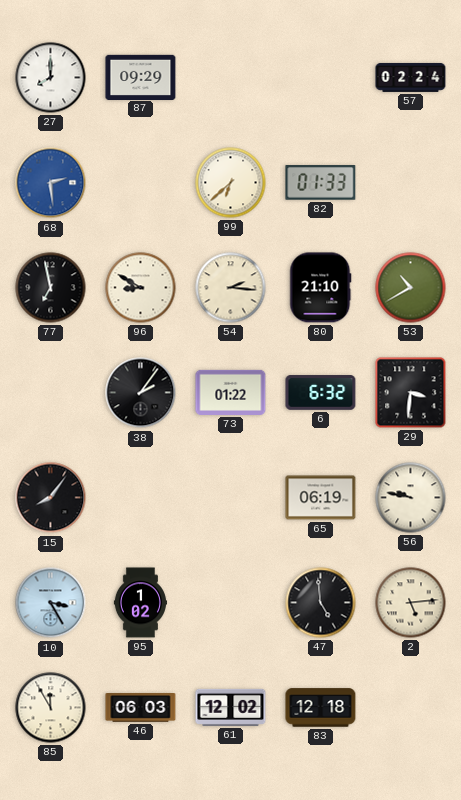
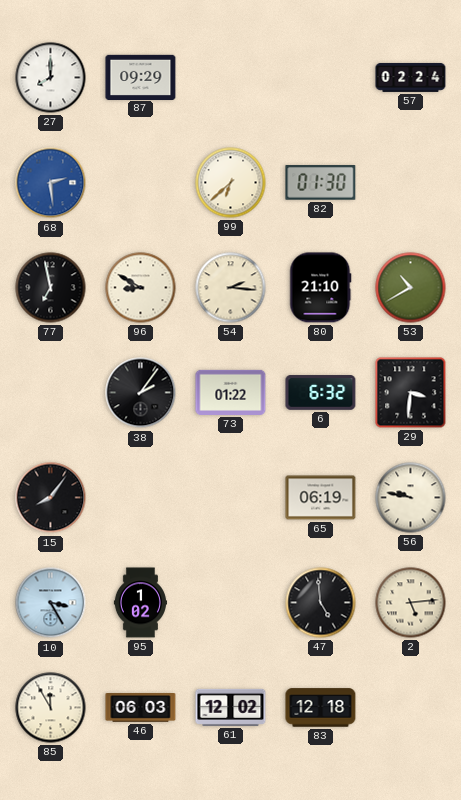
82: 01:33 -> 01:30
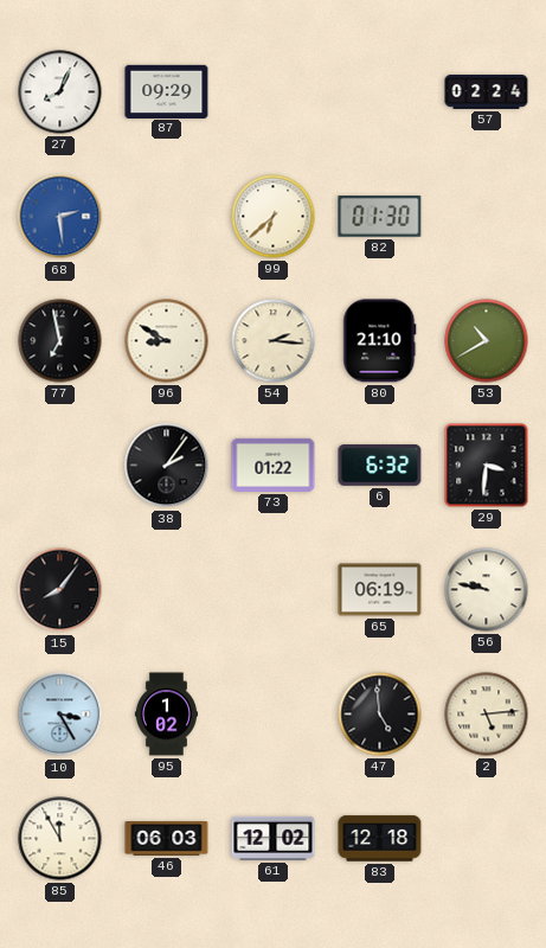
27: 8:00 -> 8:04
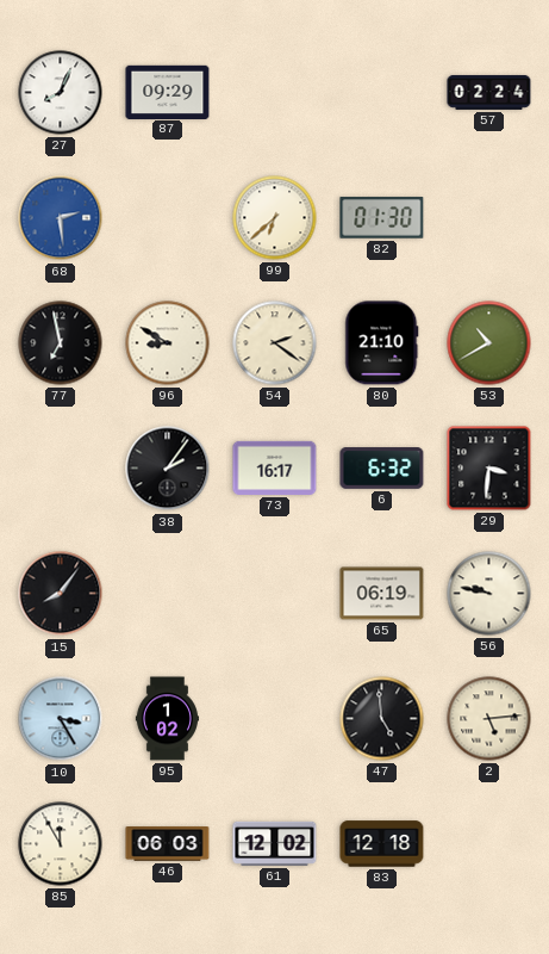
54: 2:16 -> 2:21
73: 01:22 -> 16:17
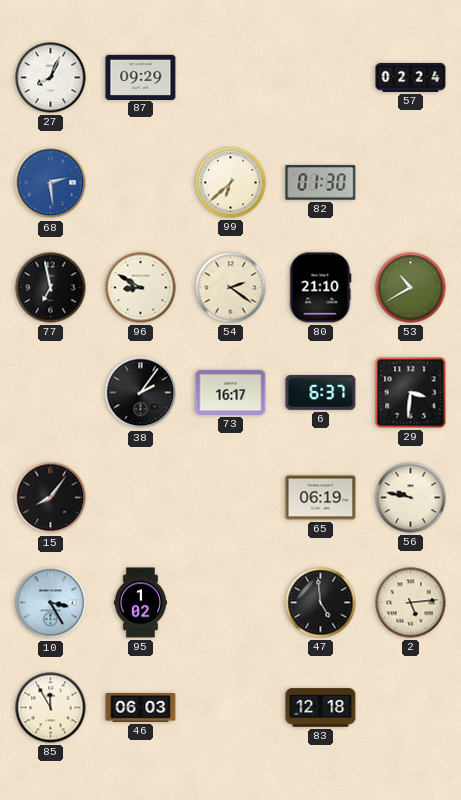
6: 6:32 -> 6:37
61: 12:02 -> none
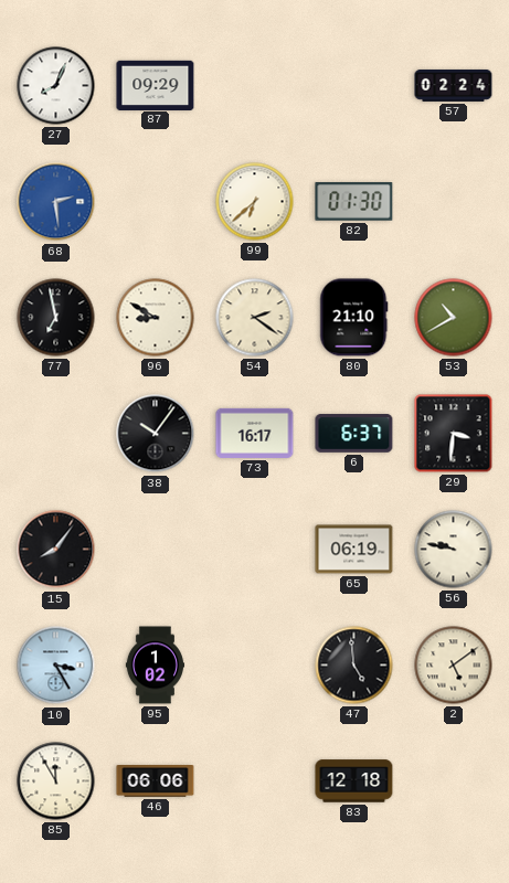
38: 2:06 -> 10:06
2: 5:14 -> 5:09
46: 06:03 -> 06:06
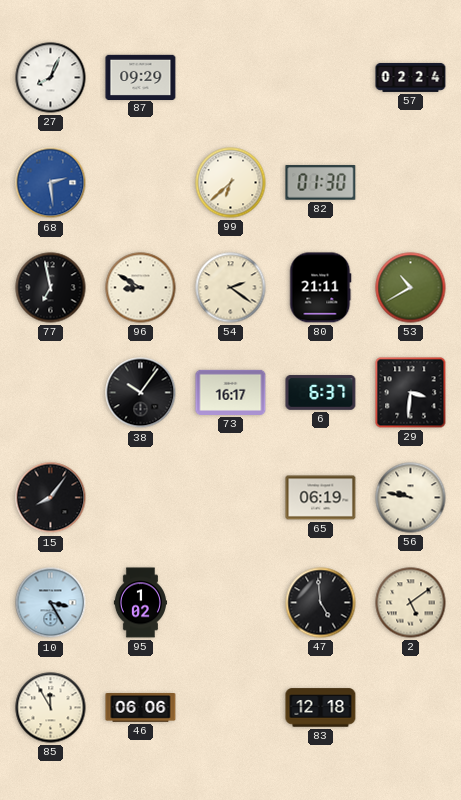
80: 21:10 -> 21:11
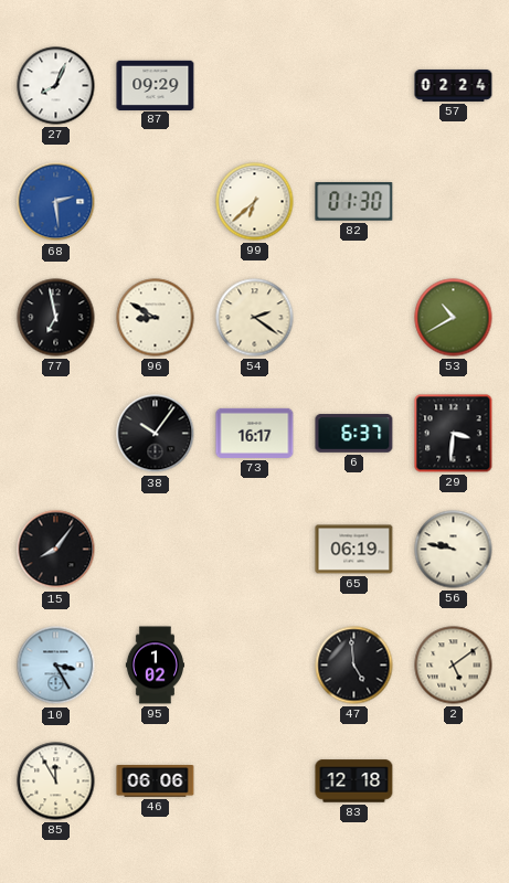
80: 21:11 -> none
